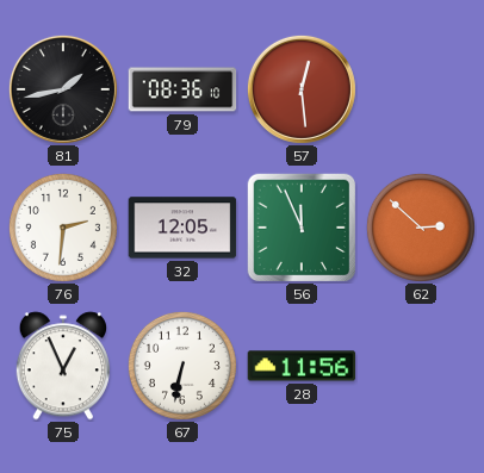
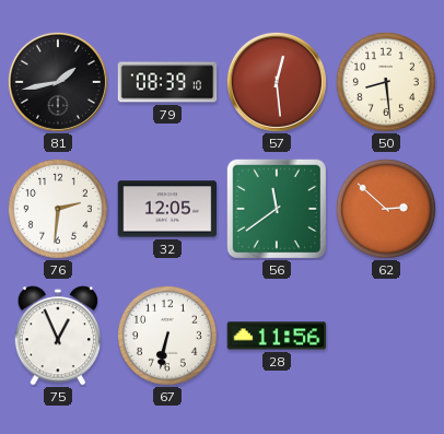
79: 08:36 -> 08:39
50: none -> 8:29
56: 11:56 -> 11:39
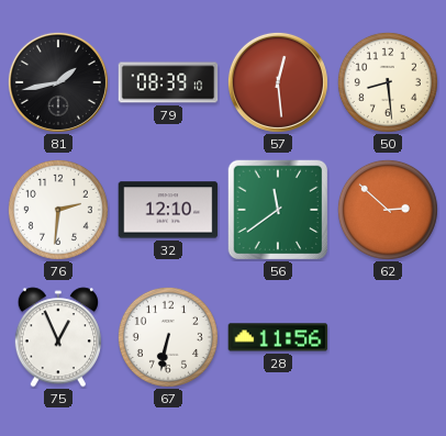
32: 12:05 -> 12:10
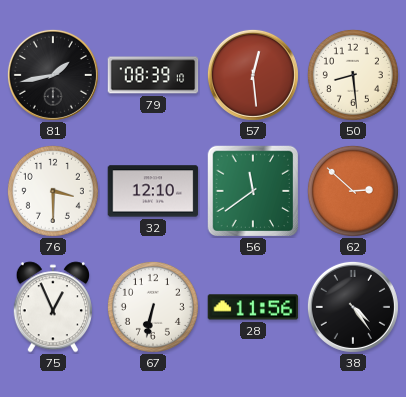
76: 2:31 -> 3:30
38: none -> 4:24
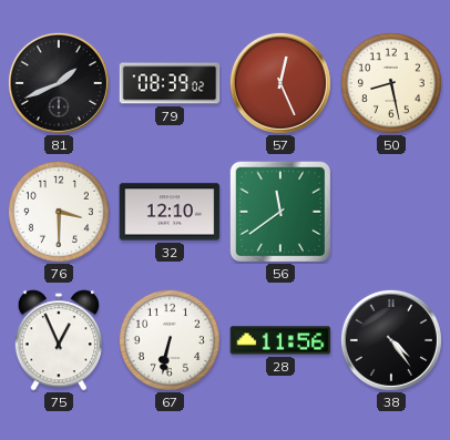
81: 1:43 -> 1:41
79: 08:39:10 -> 08:39:02
57: 12:29 -> 12:26
50: 8:29 -> 8:28
62: 2:52 -> none
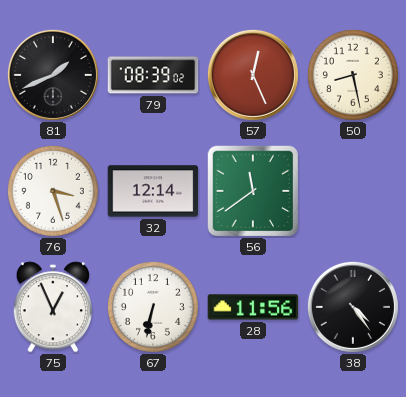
76: 3:30 -> 3:27
32: 12:10 -> 12:14
